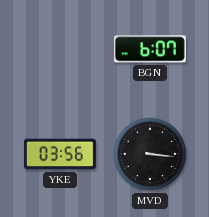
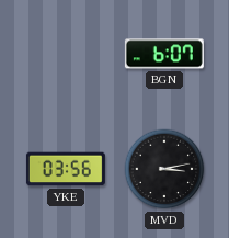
MVD: 3:16 -> 3:13
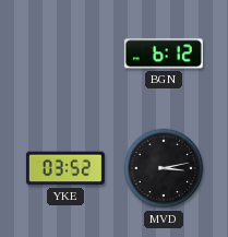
BGN: 6:07 -> 6:12
YKE: 03:56 -> 03:52
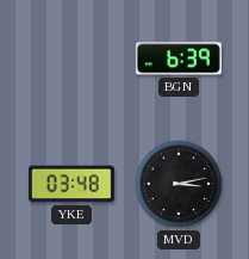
BGN: 6:12 -> 6:39
YKE: 03:52 -> 03:48
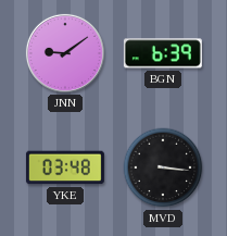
JNN: none -> 9:09
MVD: 3:13 -> 3:16
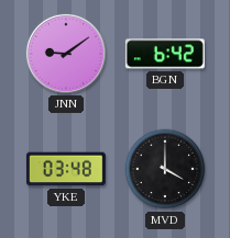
BGN: 6:39 -> 6:42
MVD: 3:16 -> 4:00
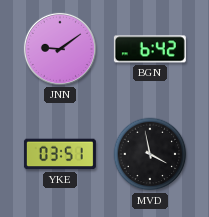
YKE: 03:48 -> 03:51
MVD: 4:00 -> 3:58
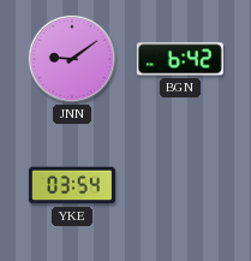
YKE: 03:51 -> 03:54
MVD: 3:58 -> none
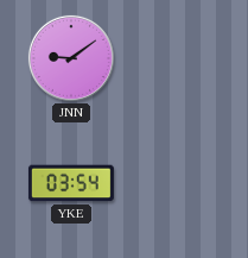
BGN: 6:42 -> none
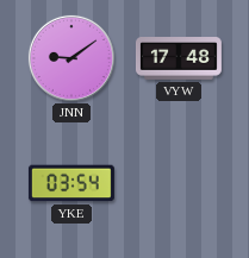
VYW: none -> 17:48
